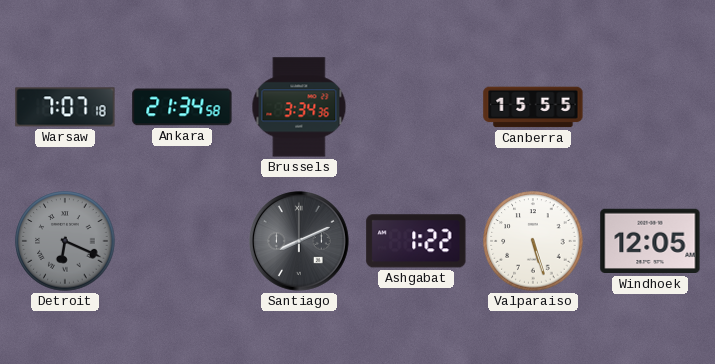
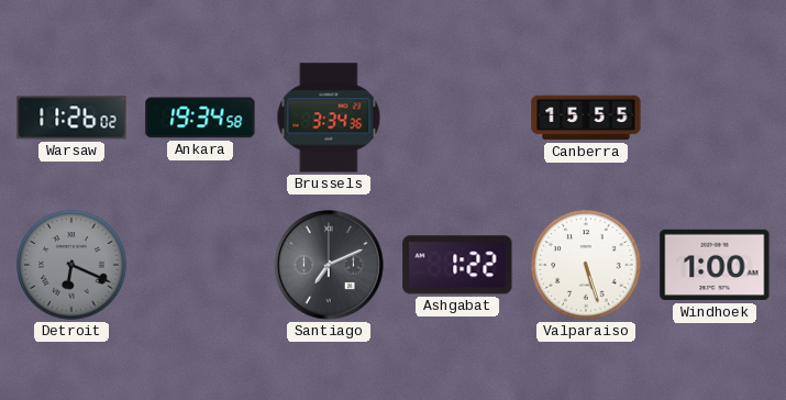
Warsaw: 7:07 -> 11:26
Ankara: 21:34 -> 19:34
Santiago: 8:11 -> 7:11
Windhoek: 12:05 -> 1:00
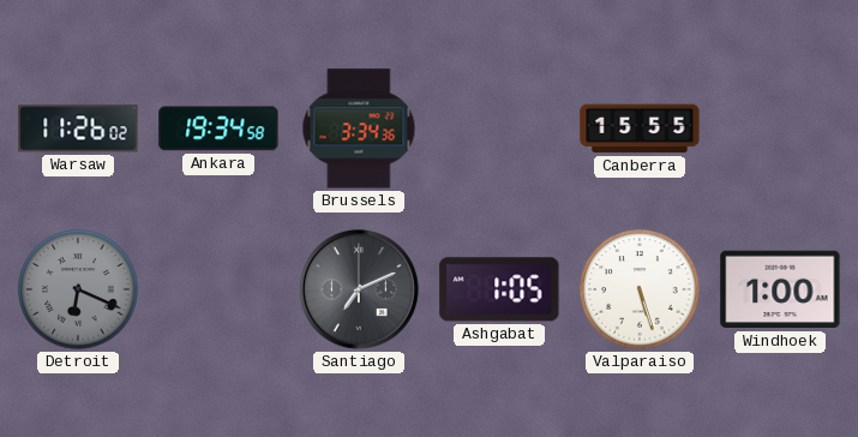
Ashgabat: 1:22 -> 1:05
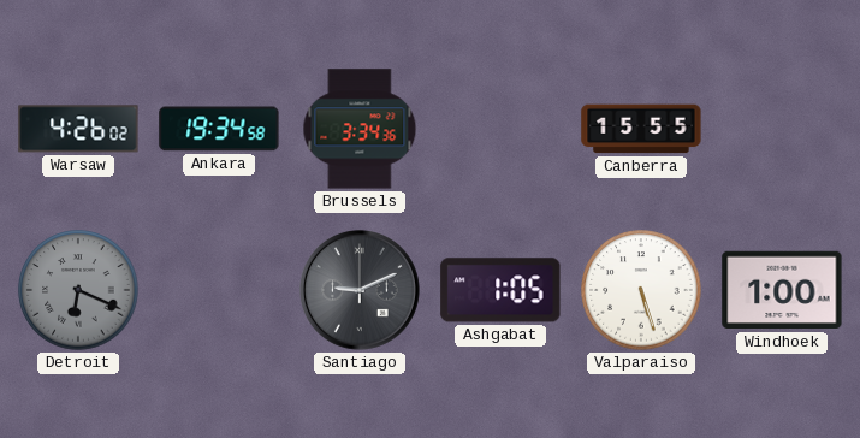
Warsaw: 11:26 -> 4:26
Santiago: 7:11 -> 9:11
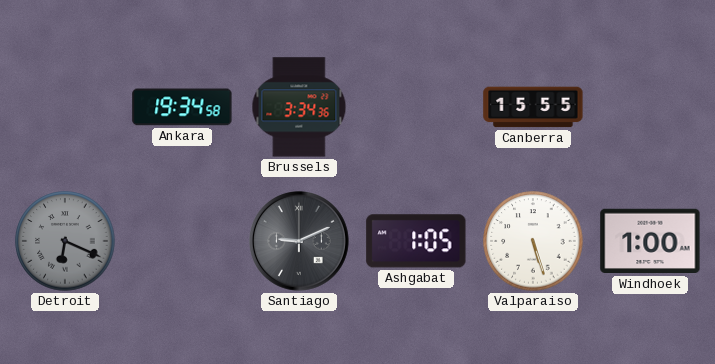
Warsaw: 4:26 -> none
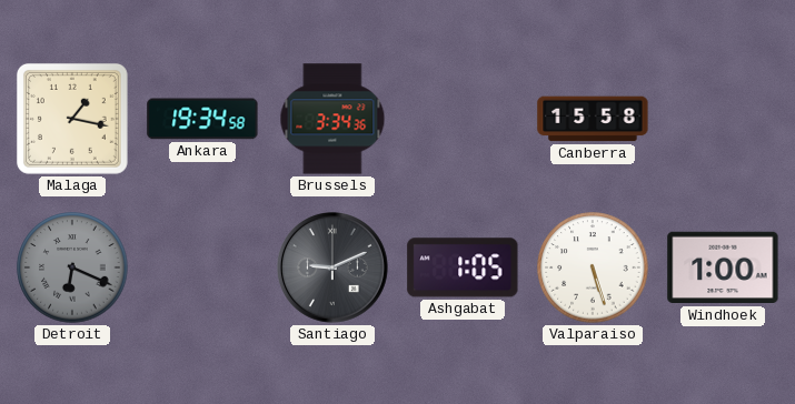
Malaga: none -> 1:17
Canberra: 15:55 -> 15:58
